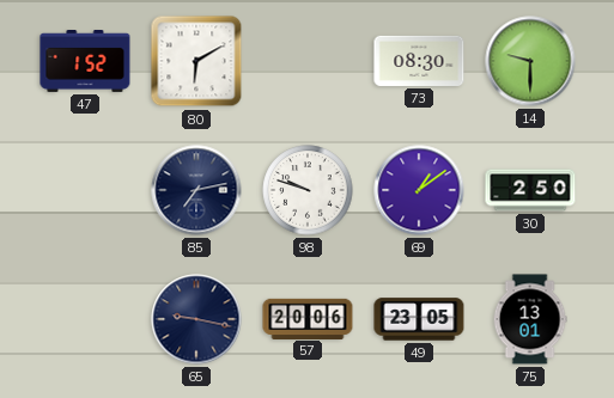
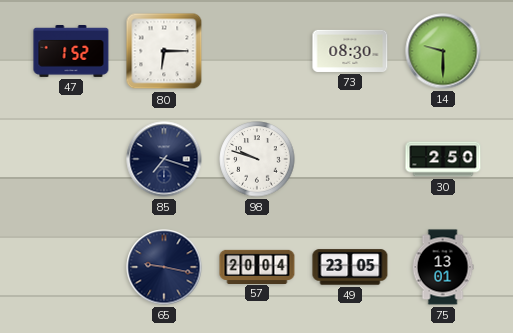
80: 6:10 -> 6:15
85: 7:13 -> 7:18
69: 1:09 -> none
57: 20:06 -> 20:04
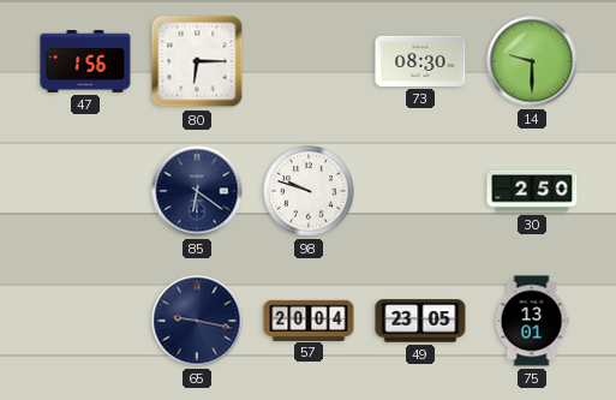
47: 1:52 -> 1:56
85: 7:18 -> 6:21
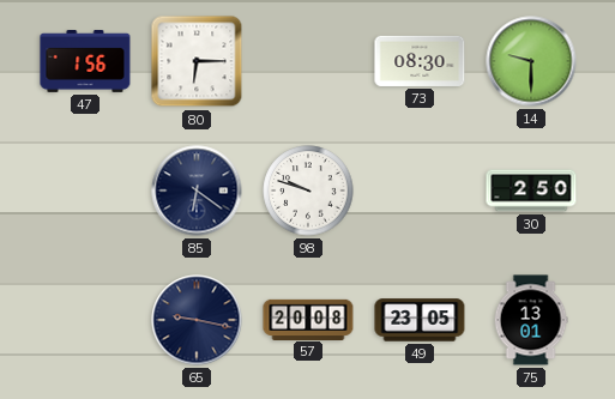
57: 20:04 -> 20:08
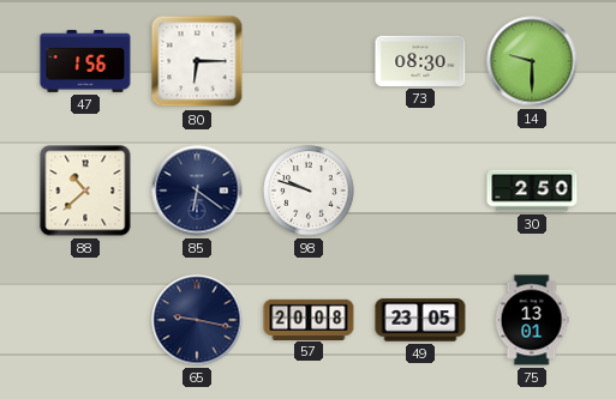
88: none -> 10:38
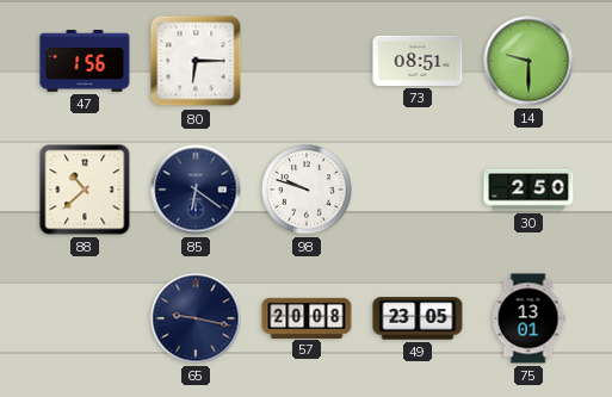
73: 08:30 -> 08:51
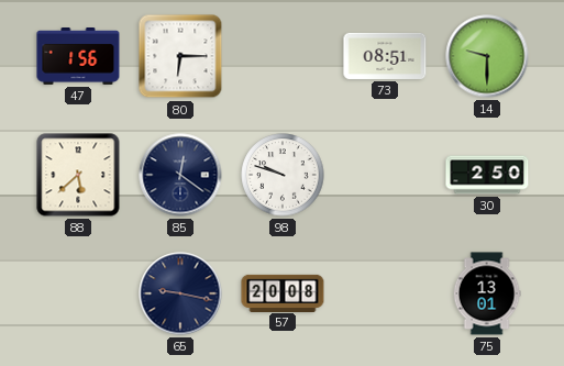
88: 10:38 -> 5:38
85: 6:21 -> 12:21
49: 23:05 -> none
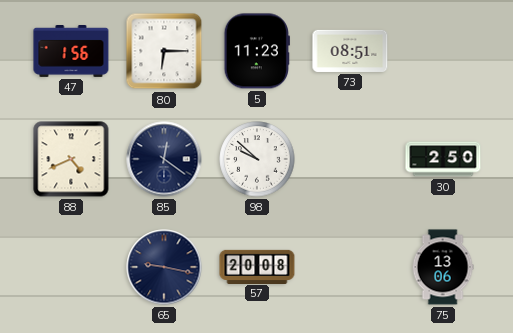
5: none -> 11:23
14: 9:30 -> none
88: 5:38 -> 4:41
98: 9:48 -> 9:52
75: 13:01 -> 13:06
